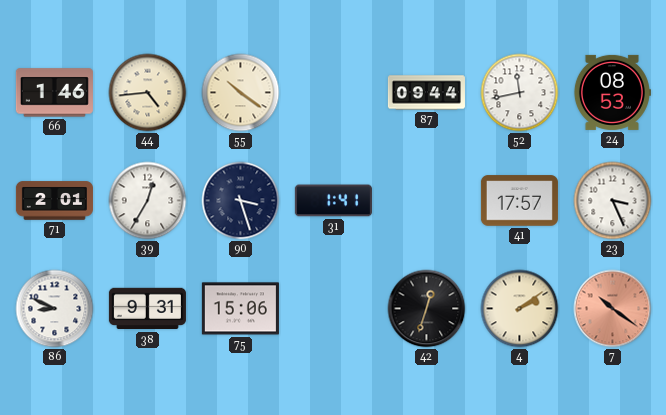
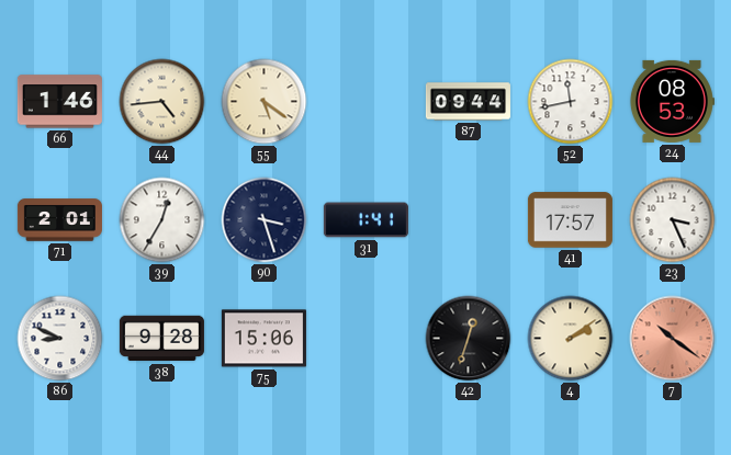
55: 10:21 -> 5:21
38: 9:31 -> 9:28
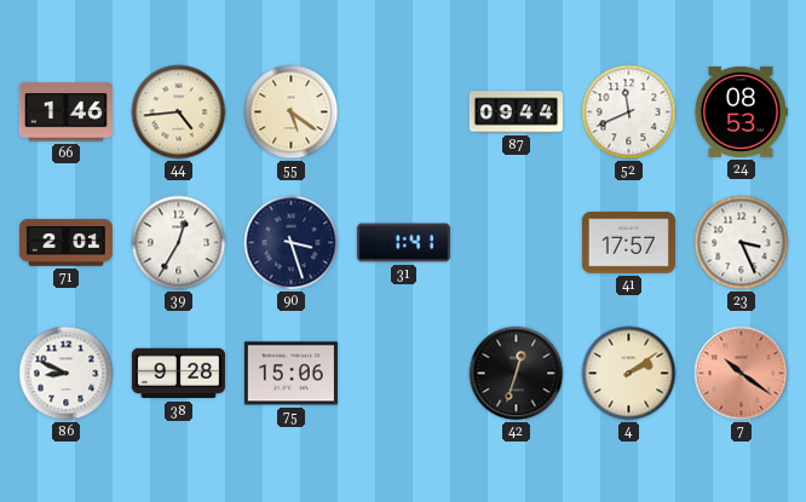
52: 11:43 -> 11:41
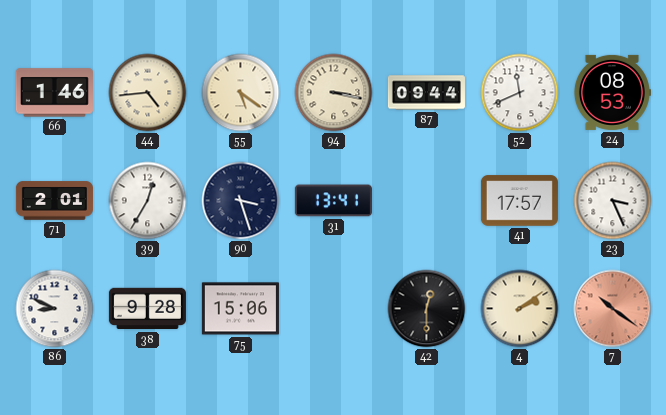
94: none -> 3:17
31: 1:41 -> 13:41
42: 12:33 -> 12:30
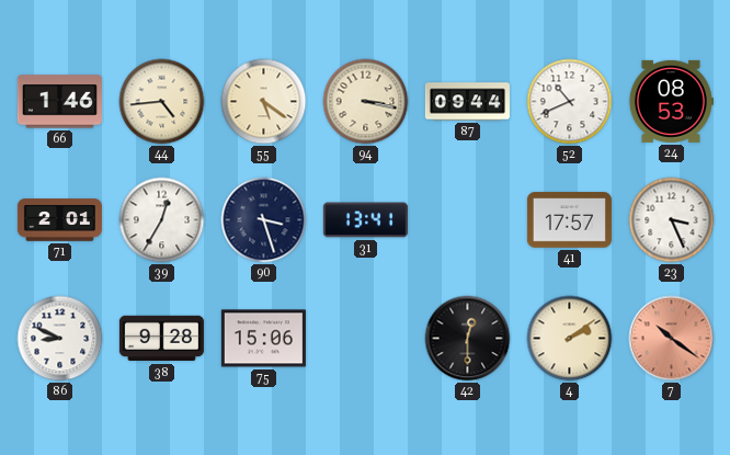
52: 11:41 -> 10:41
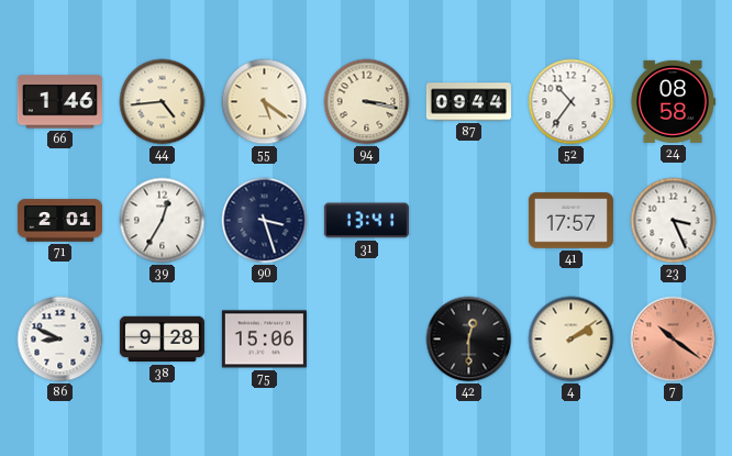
52: 10:41 -> 10:36
24: 08:53 -> 08:58
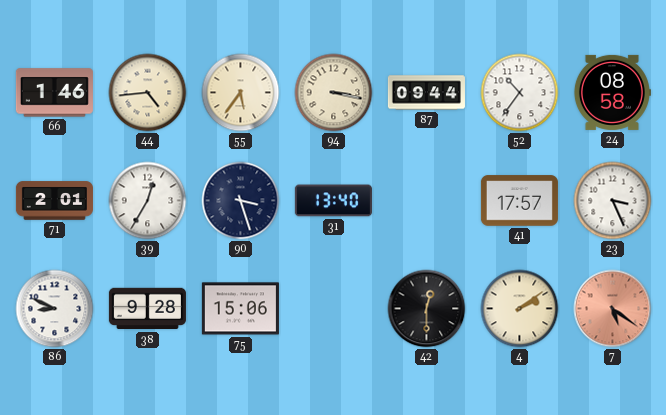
55: 5:21 -> 5:36
31: 13:41 -> 13:40
7: 10:21 -> 5:21
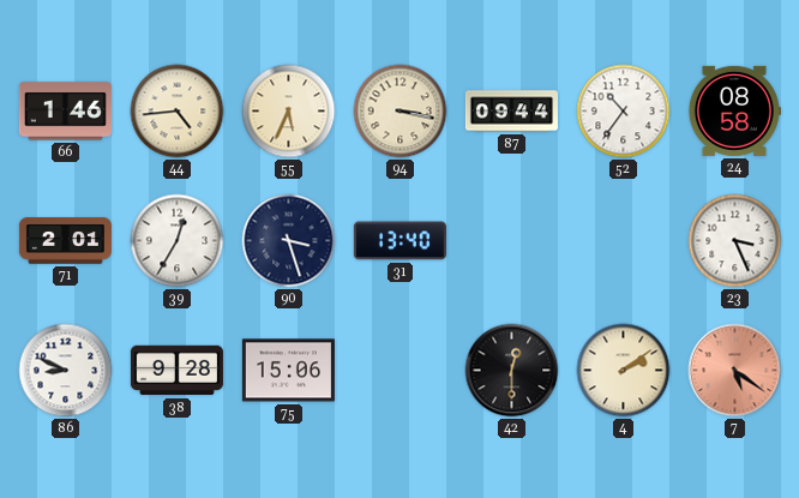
55: 5:36 -> 5:34
41: 17:57 -> none
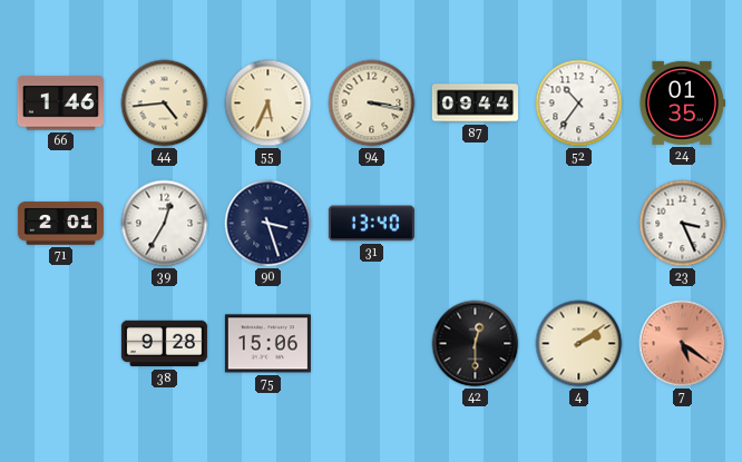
24: 08:58 -> 01:35
86: 8:49 -> none
